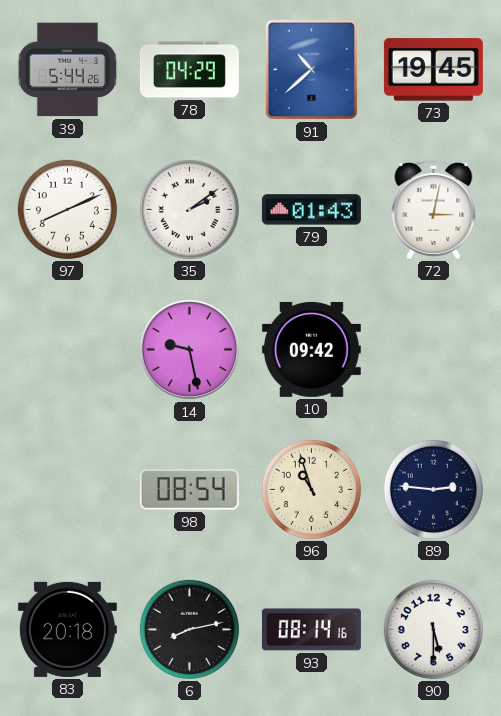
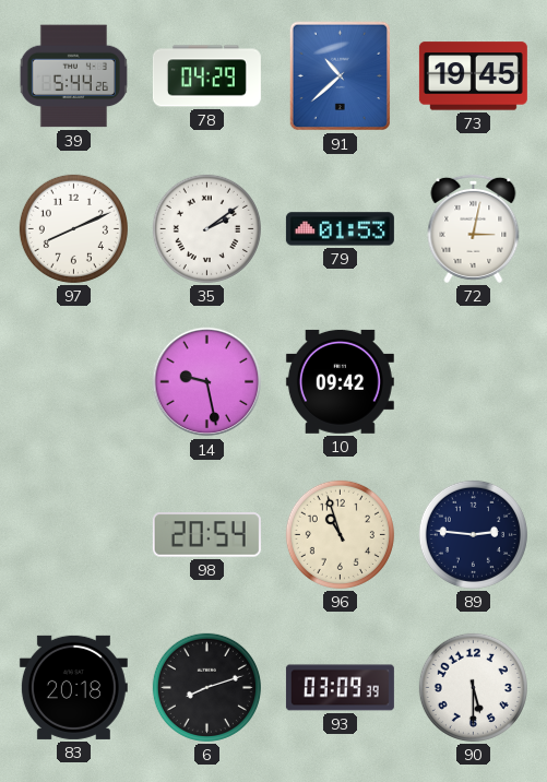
79: 01:43 -> 01:53
98: 08:54 -> 20:54
6: 8:13 -> 8:12
93: 08:14 -> 03:09
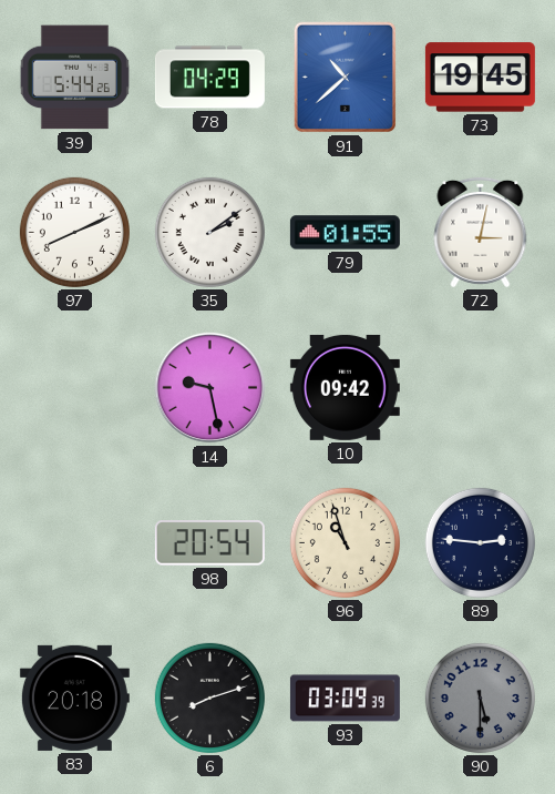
79: 01:53 -> 01:55
90 dial: white -> grey
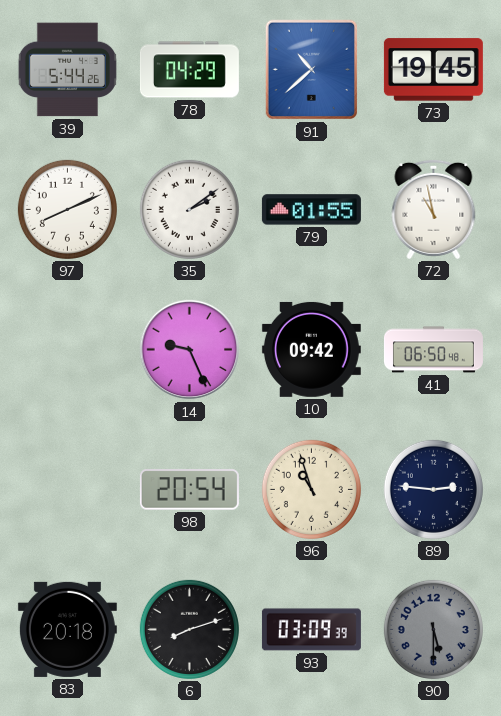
72: 3:02 -> 10:58
14: 9:28 -> 9:26
41: none -> 06:50
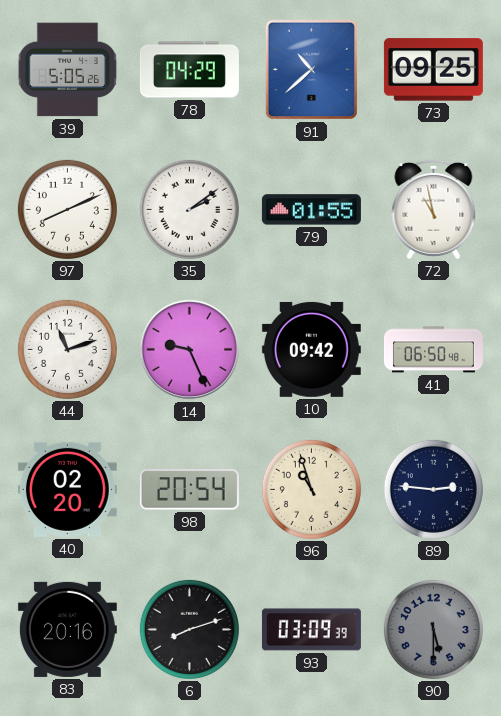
39: 5:44 -> 5:05
73: 19:45 -> 09:25
44: none -> 11:12
40: none -> 02:20
83: 20:18 -> 20:16
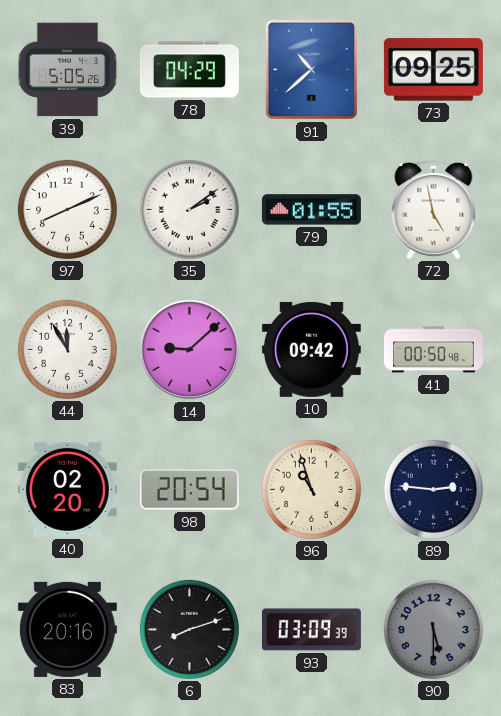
72: 10:58 -> 4:58
44: 11:12 -> 11:55
14: 9:26 -> 9:08
41: 06:50 -> 00:50
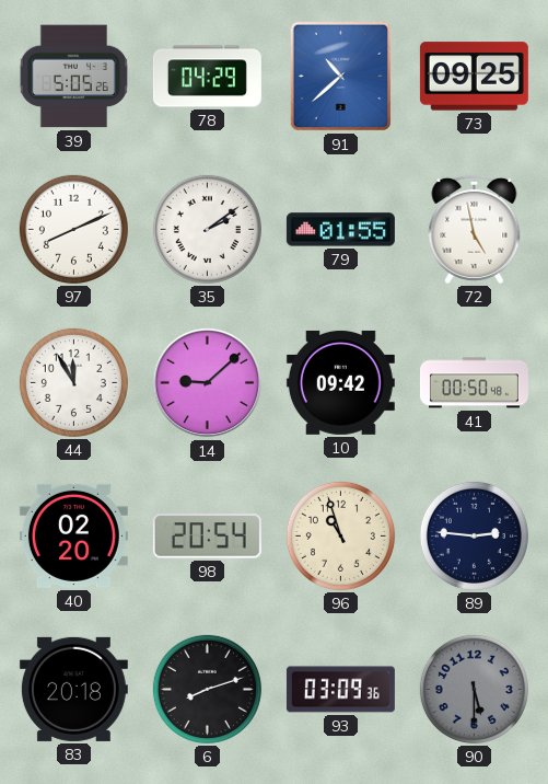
83: 20:16 -> 20:18
93: 03:09:39 -> 03:09:36
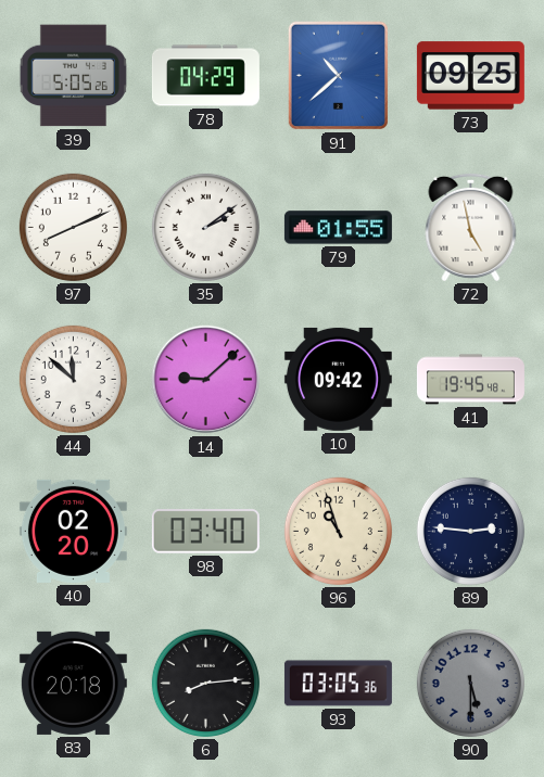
44: 11:55 -> 11:52
41: 00:50 -> 19:45
98: 20:54 -> 03:40
6: 8:12 -> 8:14
93: 03:09 -> 03:05
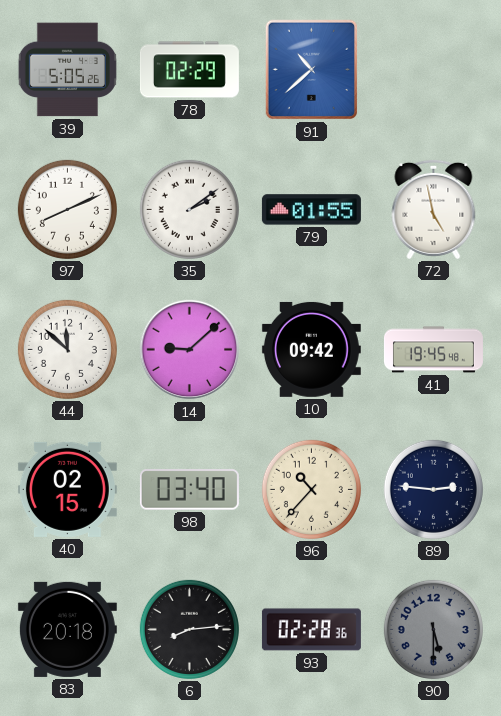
78: 04:29 -> 02:29
73: 09:25 -> none
40: 02:20 -> 02:15
96: 10:57 -> 10:37
93: 03:05 -> 02:28
